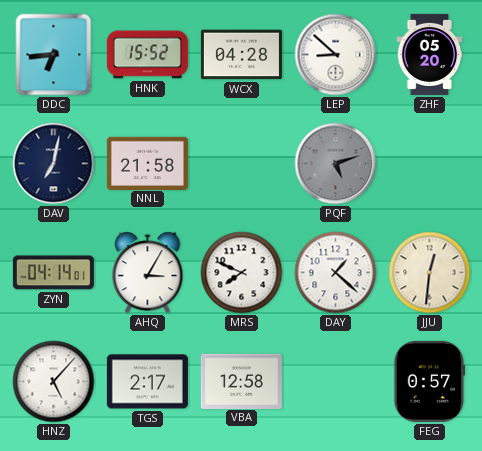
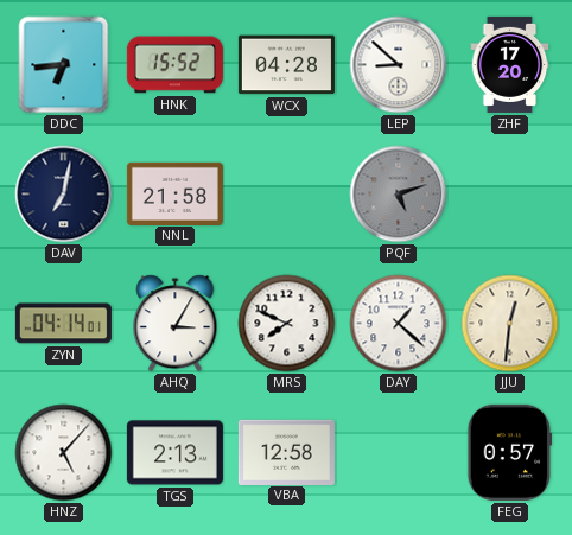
ZHF: 05:20 -> 17:20
TGS: 2:17 -> 2:13
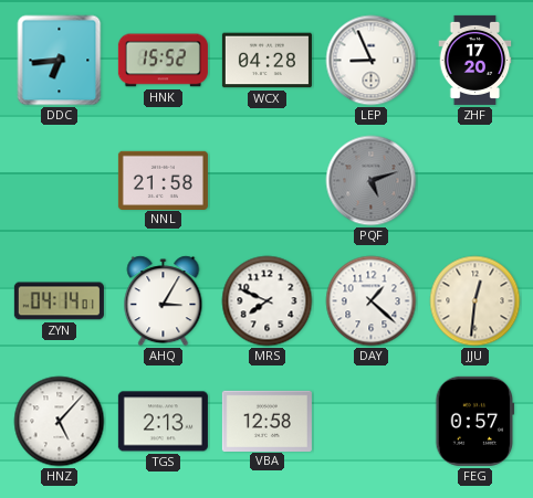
LEP: 8:52 -> 8:56
DAV: 7:02 -> none
